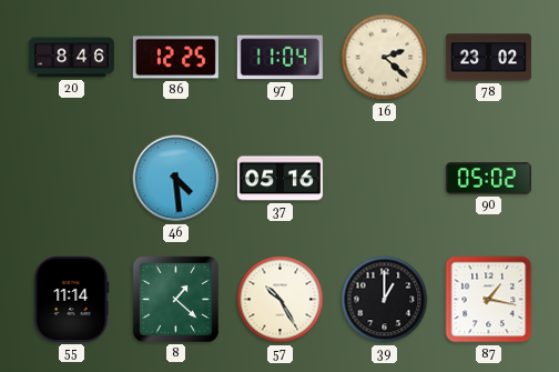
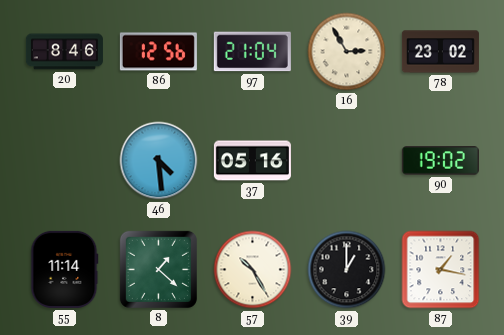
86: 12:25 -> 12:56
97: 11:04 -> 21:04
16: 2:22 -> 2:55
90: 05:02 -> 19:02
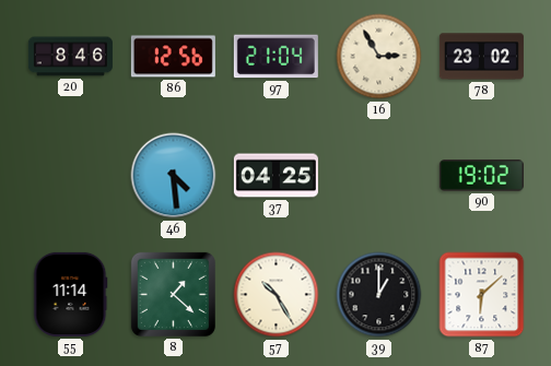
37: 05:16 -> 04:25
87: 1:17 -> 6:08
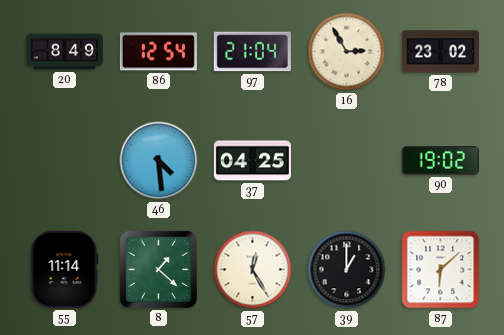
20: 8:46 -> 8:49
86: 12:56 -> 12:54
57: 10:25 -> 12:25
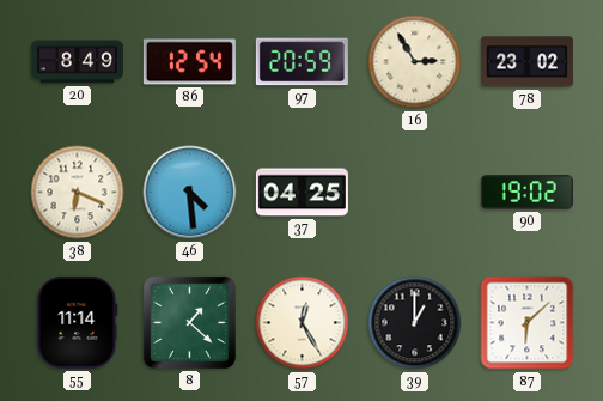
97: 21:04 -> 20:59
38: none -> 6:19
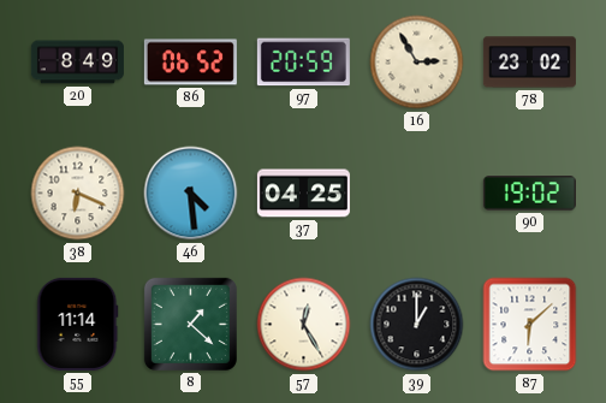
86: 12:54 -> 06:52
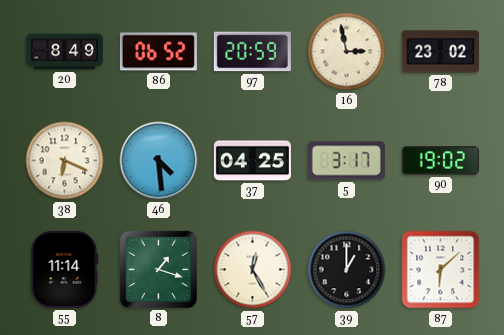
16: 2:55 -> 2:58
5: none -> 3:17
8: 1:22 -> 1:18
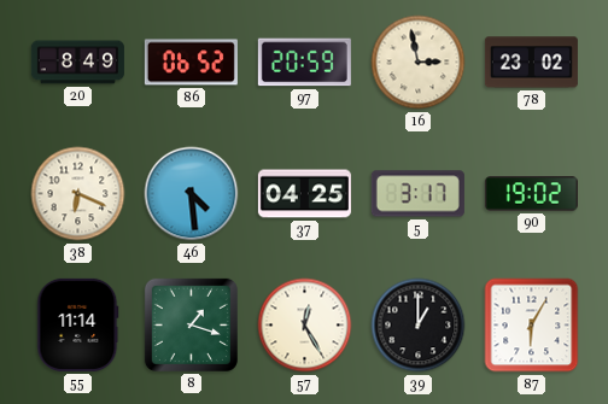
87: 6:08 -> 6:05
